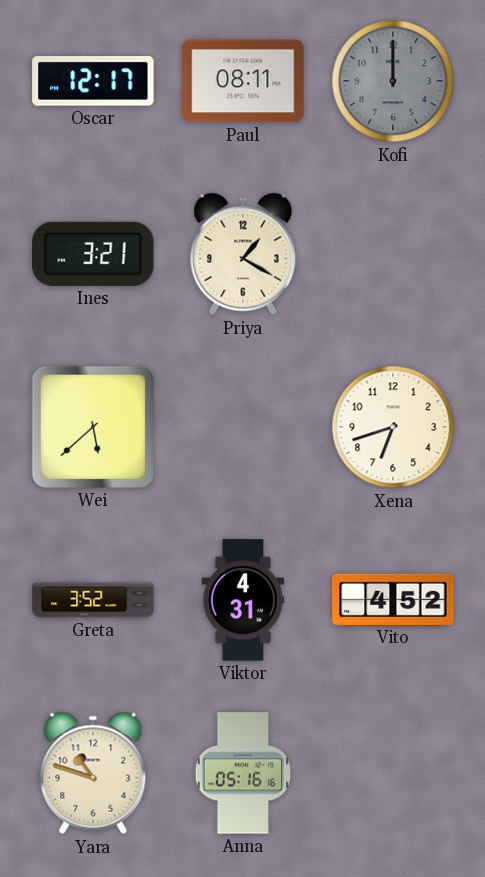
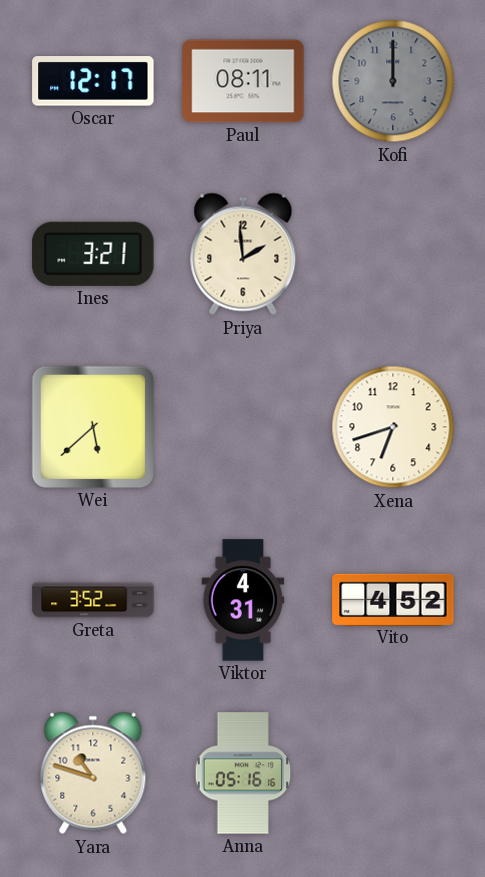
Priya: 1:20 -> 1:59
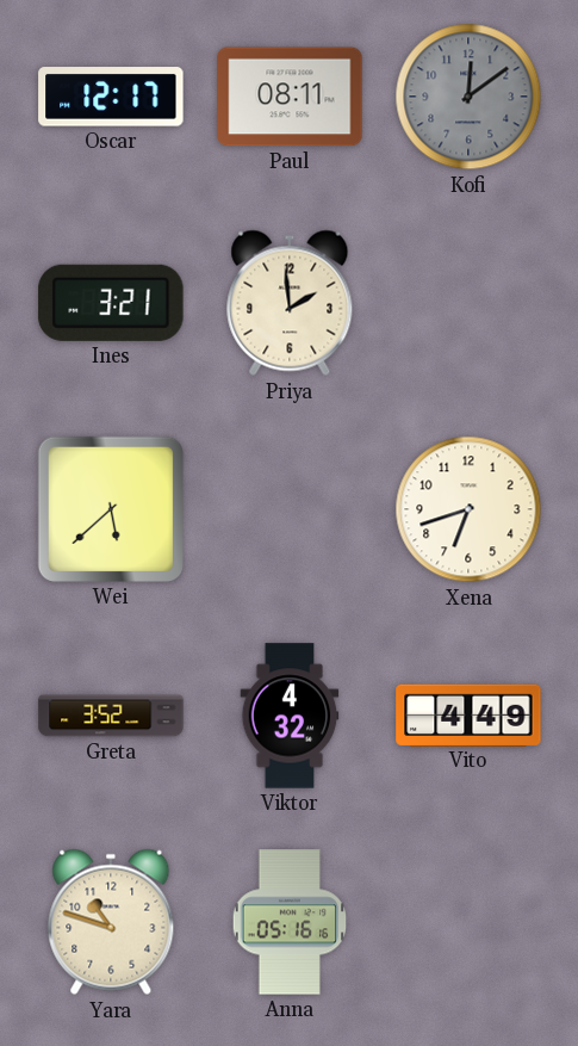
Kofi: 12:00 -> 12:09
Viktor: 4:31 -> 4:32
Vito: 4:52 -> 4:49
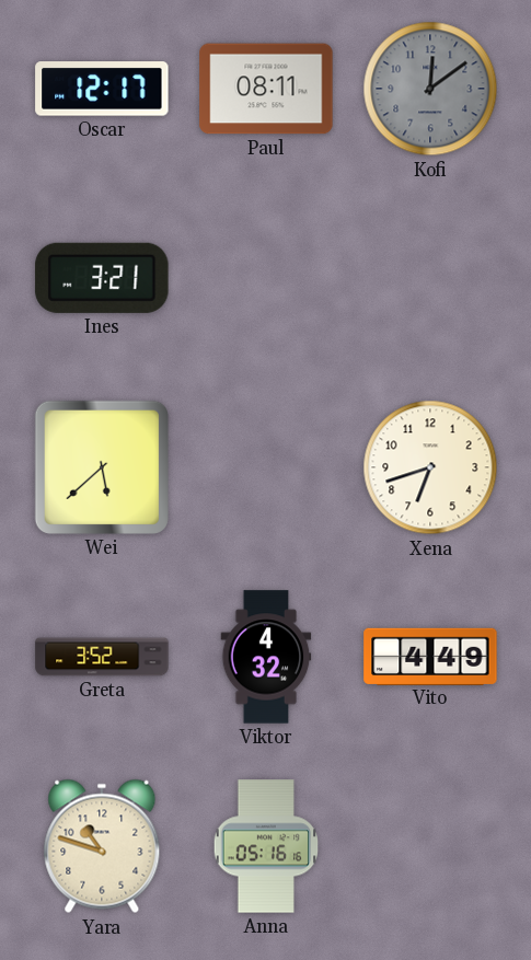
Priya: 1:59 -> none
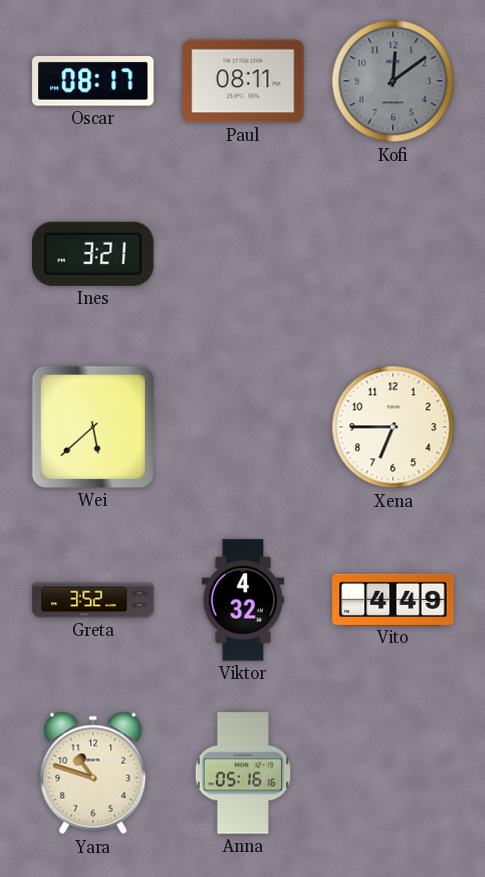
Oscar: 12:17 -> 08:17
Xena: 6:42 -> 6:45
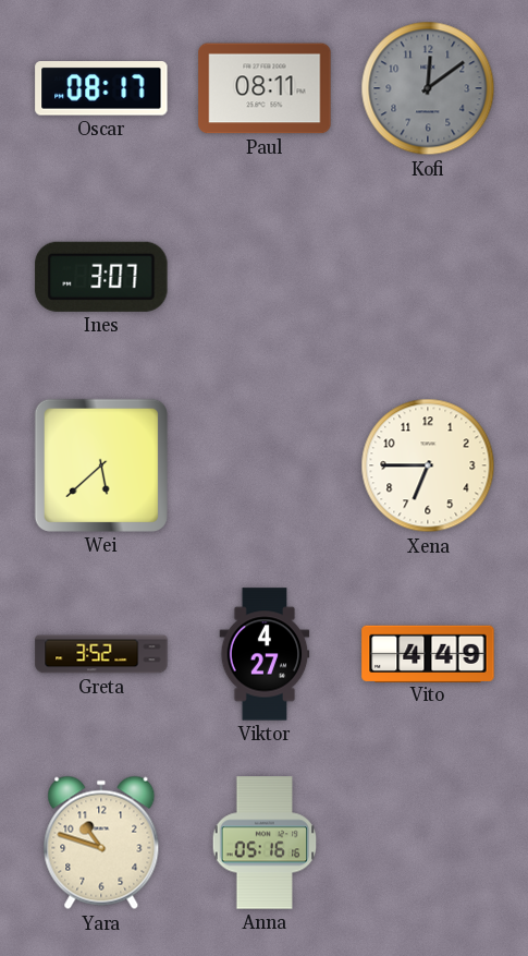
Ines: 3:21 -> 3:07
Viktor: 4:32 -> 4:27
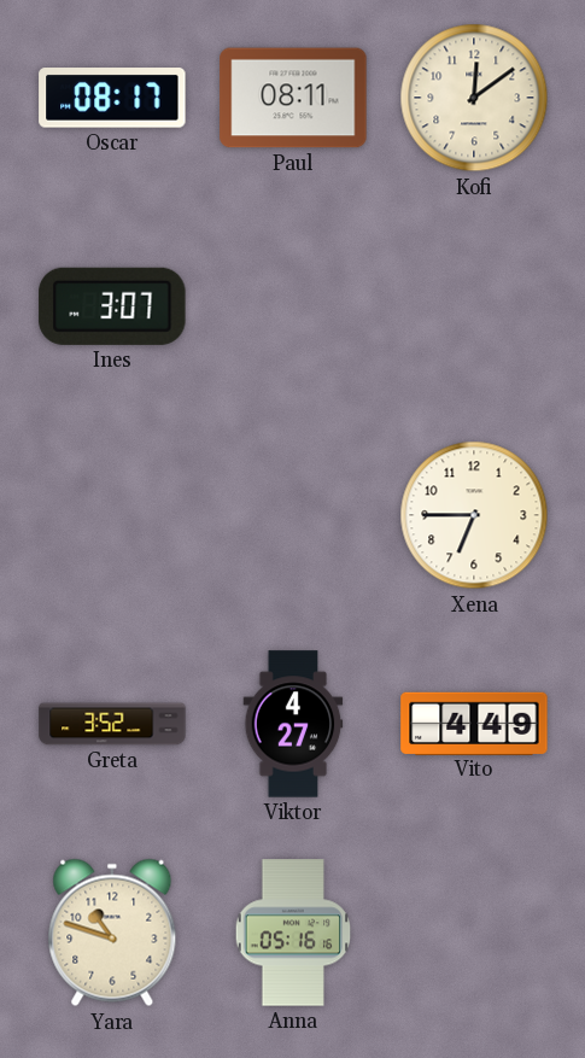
Kofi dial: grey -> cream
Wei: 5:38 -> none
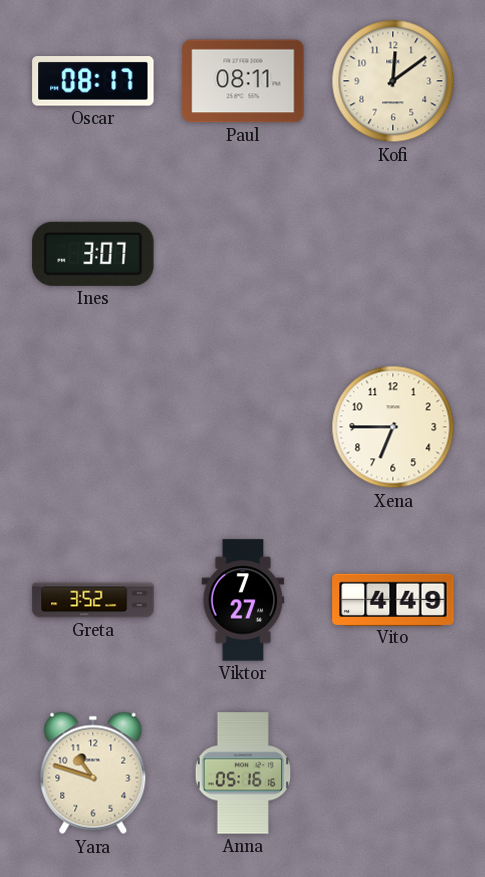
Viktor: 4:27 -> 7:27
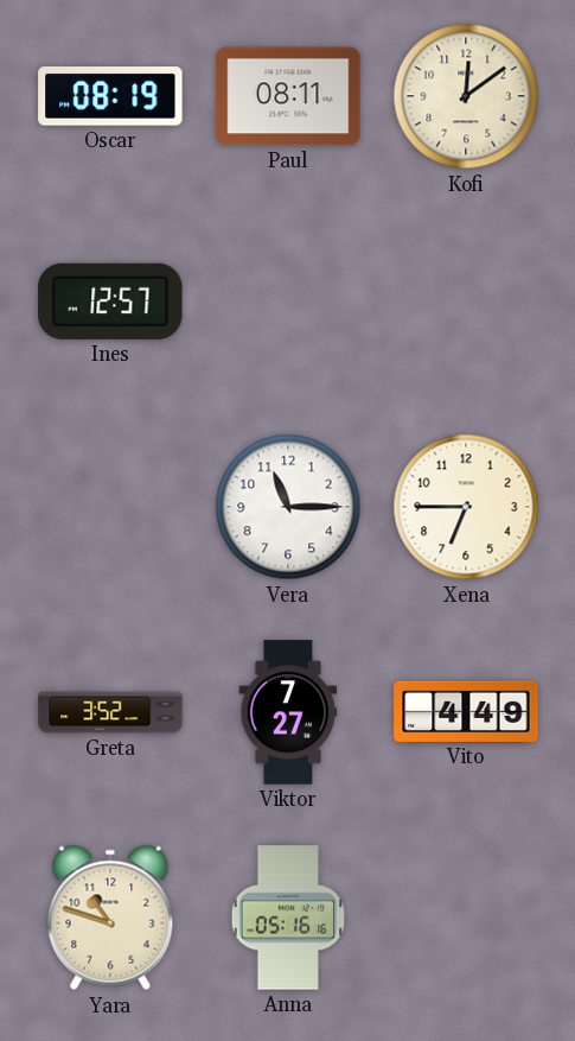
Oscar: 08:17 -> 08:19
Ines: 3:07 -> 12:57
Vera: none -> 11:15
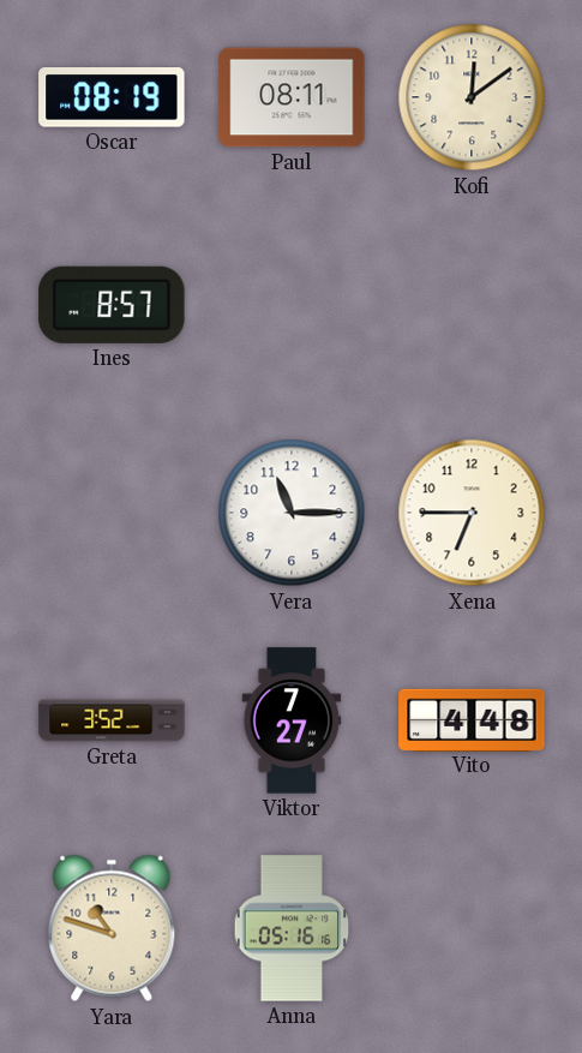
Ines: 12:57 -> 8:57
Vito: 4:49 -> 4:48
